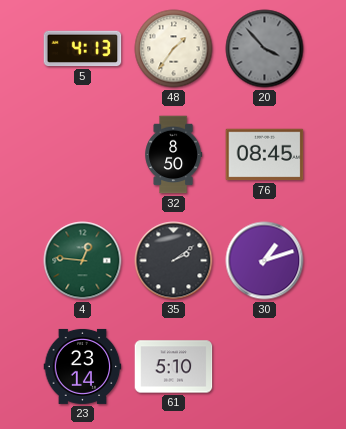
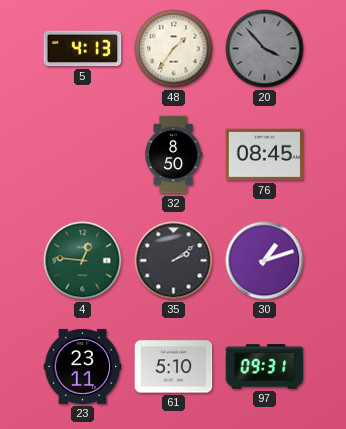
23: 23:14 -> 23:11
97: none -> 09:31
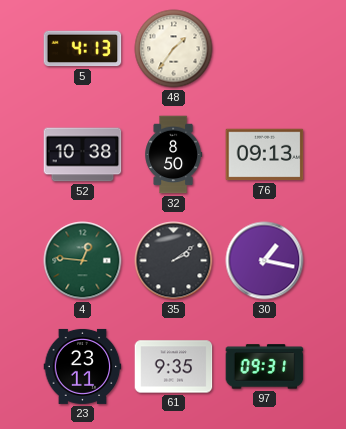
20: 3:53 -> none
52: none -> 10:38
76: 08:45 -> 09:13
30: 1:12 -> 1:17
61: 5:10 -> 9:35
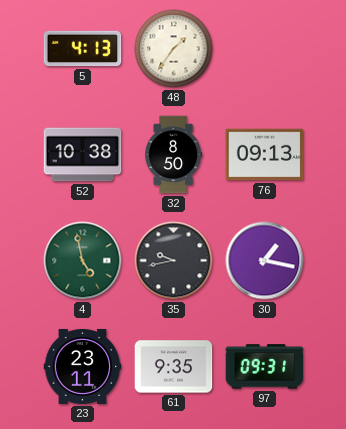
4: 12:46 -> 4:58
35: 2:09 -> 9:43
